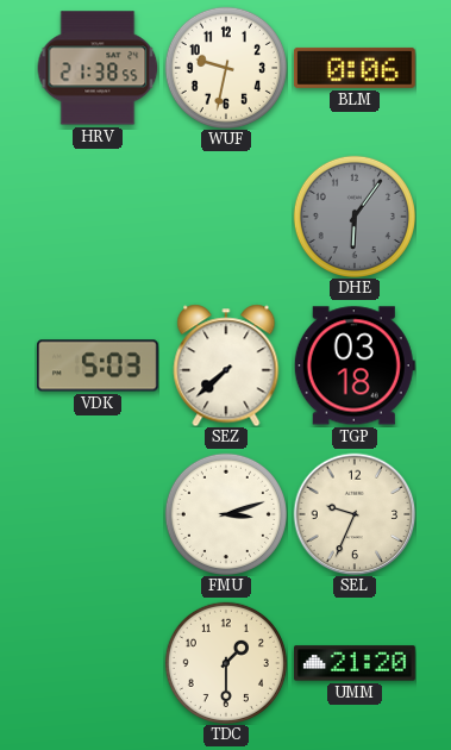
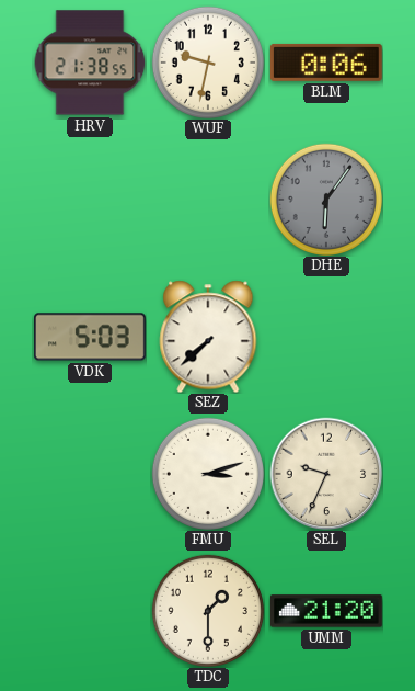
TGP: 03:18 -> none
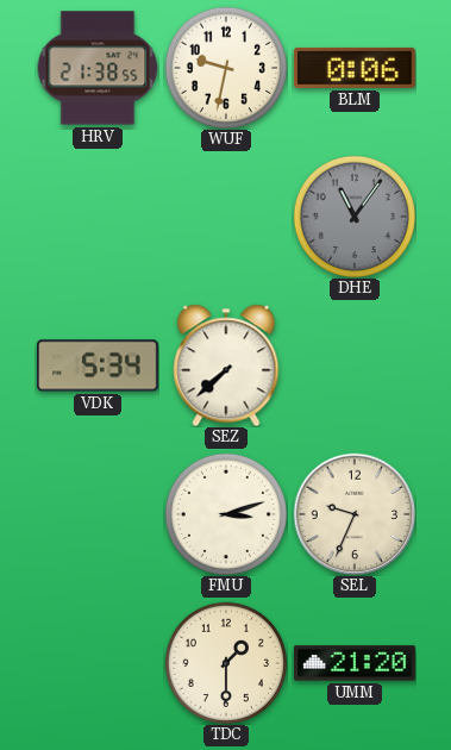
DHE: 6:06 -> 11:06
VDK: 5:03 -> 5:34
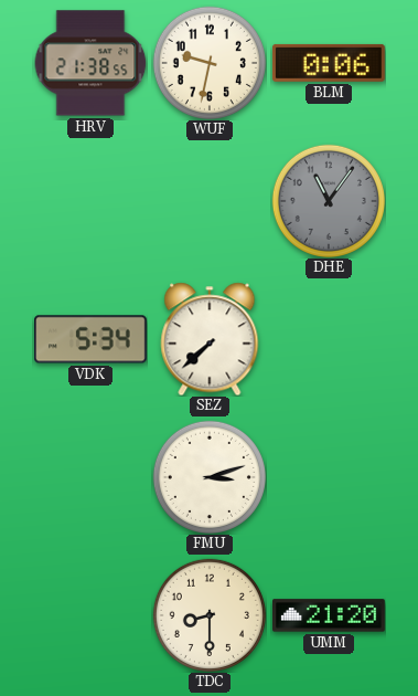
SEL: 9:34 -> none
TDC: 1:30 -> 8:30
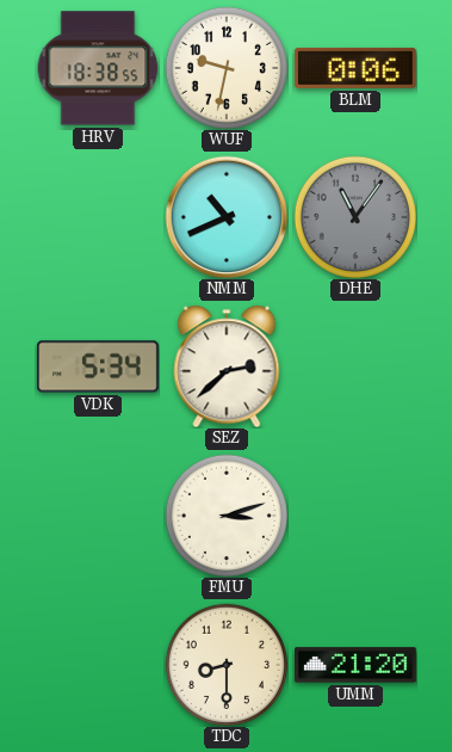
HRV: 21:38 -> 18:38
NMM: none -> 10:41
SEZ: 7:38 -> 2:38
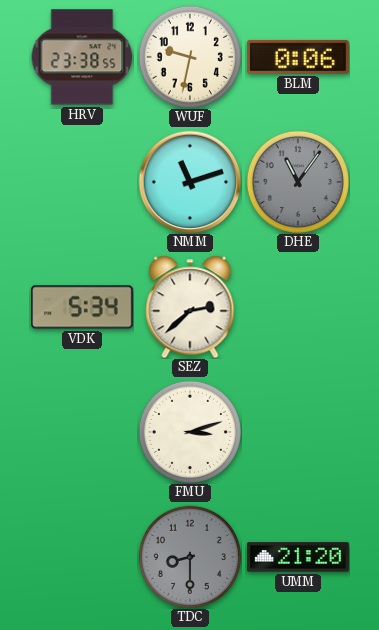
HRV: 18:38 -> 23:38
NMM: 10:41 -> 11:12
TDC dial: cream -> grey
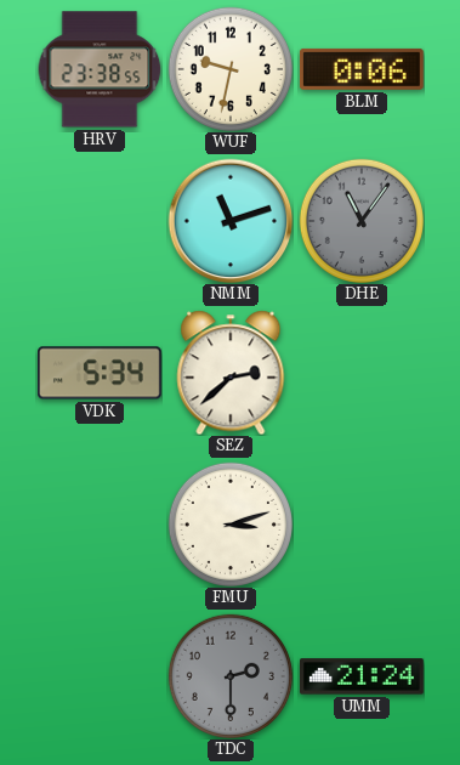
TDC: 8:30 -> 2:30
UMM: 21:20 -> 21:24
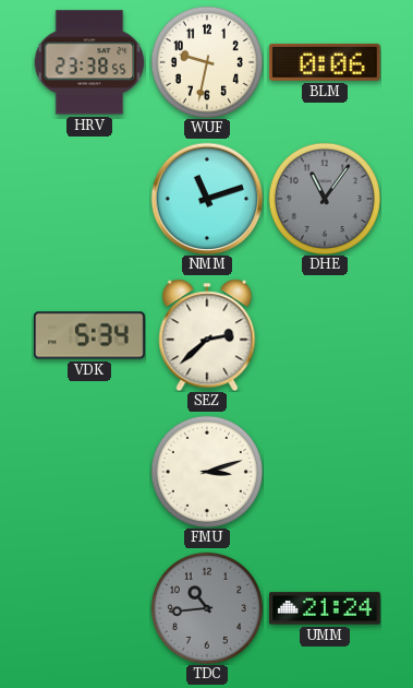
TDC: 2:30 -> 10:44
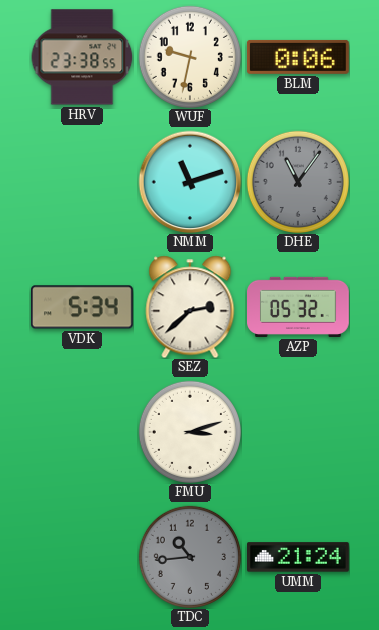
AZP: none -> 05:32
